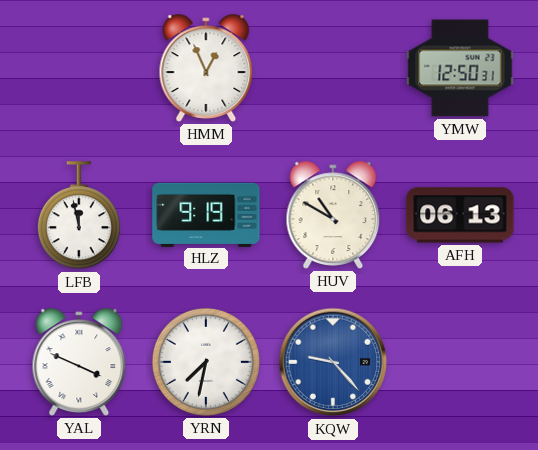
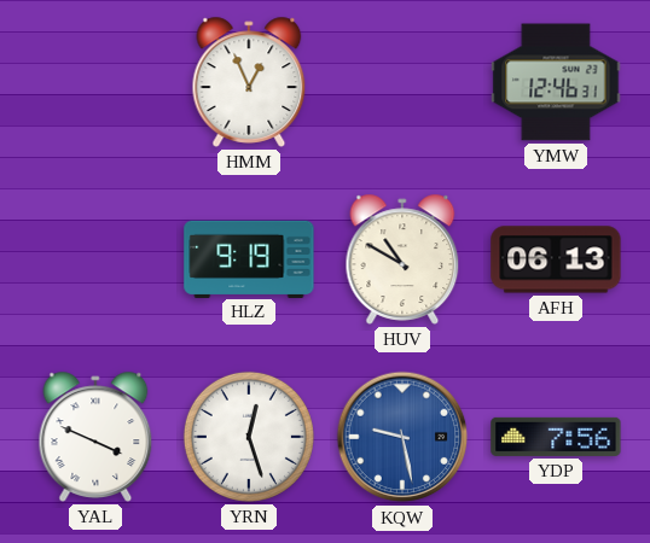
YMW: 12:50 -> 12:46
LFB: 11:58 -> none
YRN: 7:32 -> 12:27
KQW: 9:23 -> 9:28
YDP: none -> 7:56
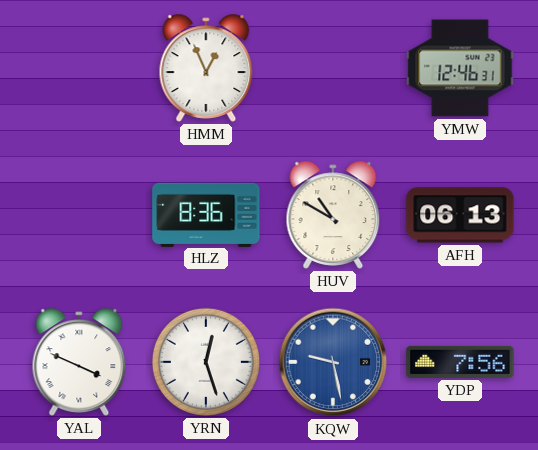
HLZ: 9:19 -> 8:36
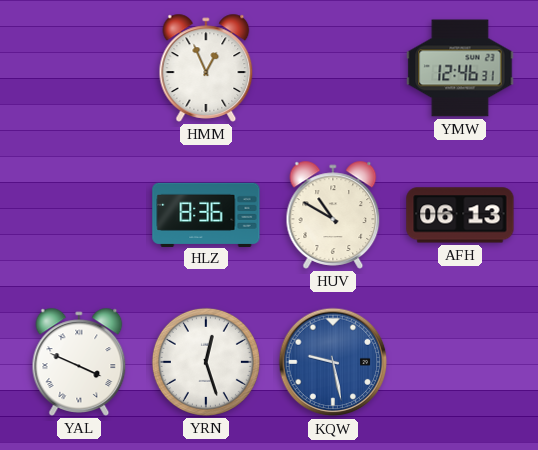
YDP: 7:56 -> none
